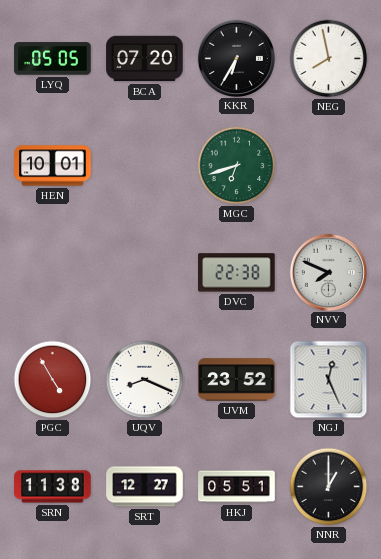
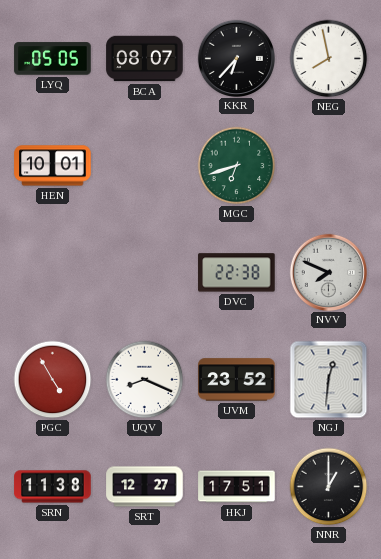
BCA: 07:20 -> 08:07
KKR: 6:35 -> 6:37
NGJ: 12:26 -> 12:31
HKJ: 05:51 -> 17:51
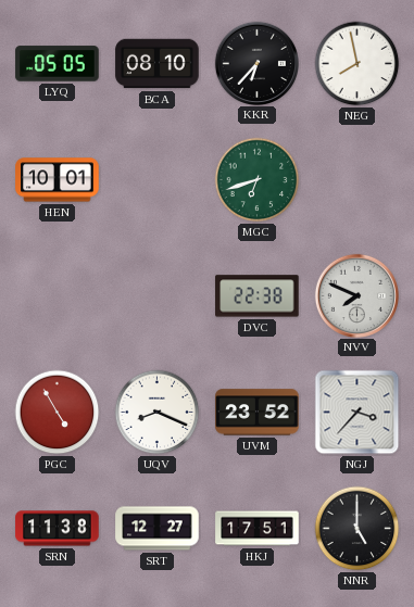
BCA: 08:07 -> 08:10
NGJ: 12:31 -> 3:37
NNR: 1:00 -> 5:00
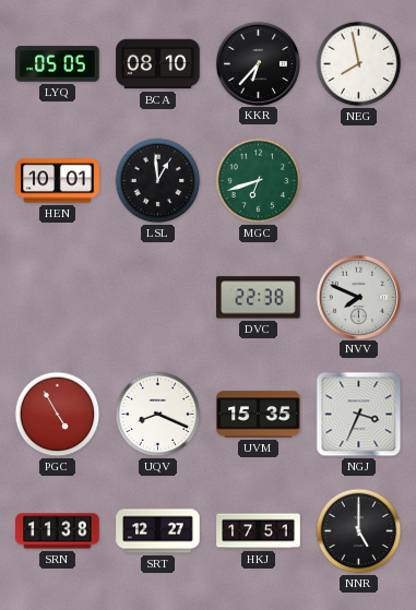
LSL: none -> 12:59
UVM: 23:52 -> 15:35
NGJ: 3:37 -> 3:34
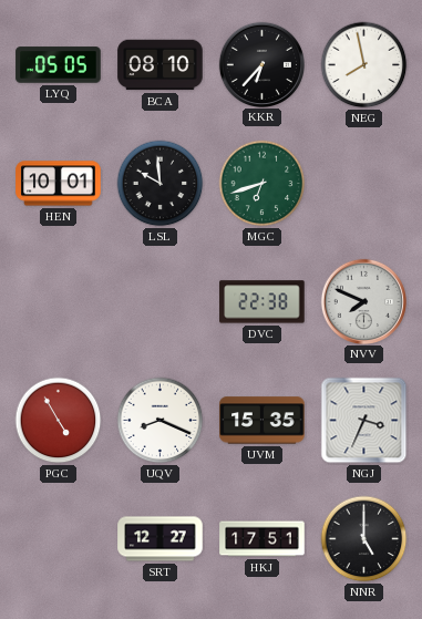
LSL: 12:59 -> 9:59
SRN: 11:38 -> none
